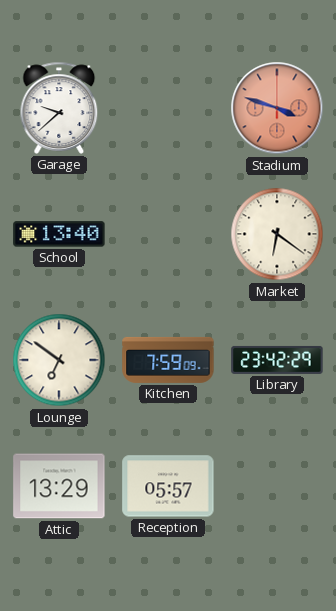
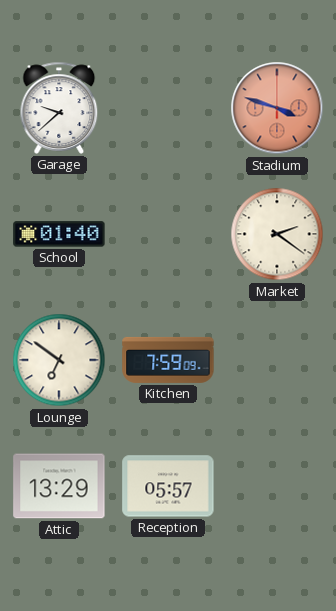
School: 13:40 -> 01:40
Market: 6:21 -> 2:21
Library: 23:42 -> none
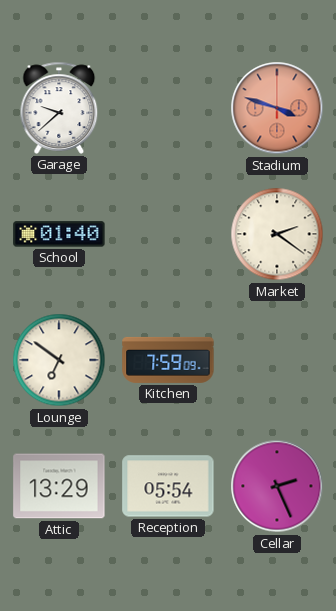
Reception: 05:57 -> 05:54
Cellar: none -> 2:26
